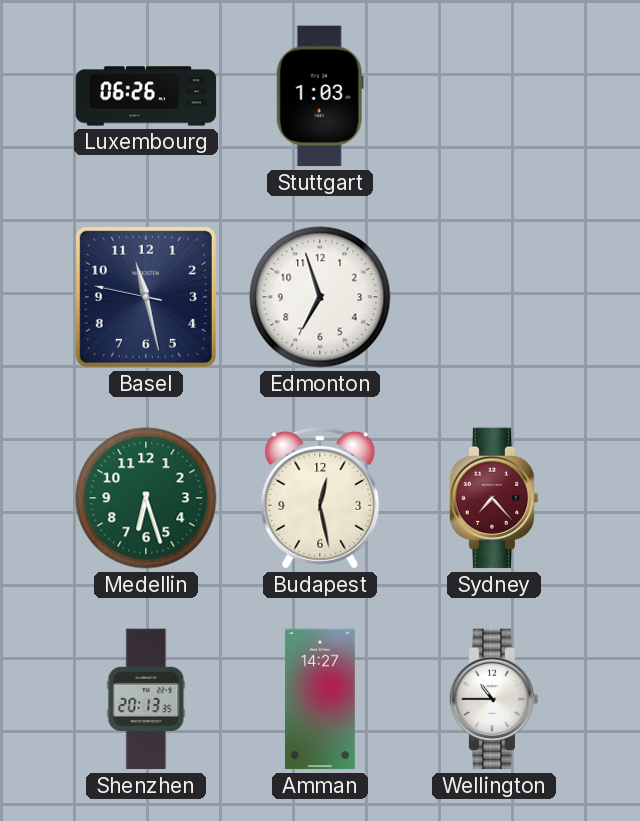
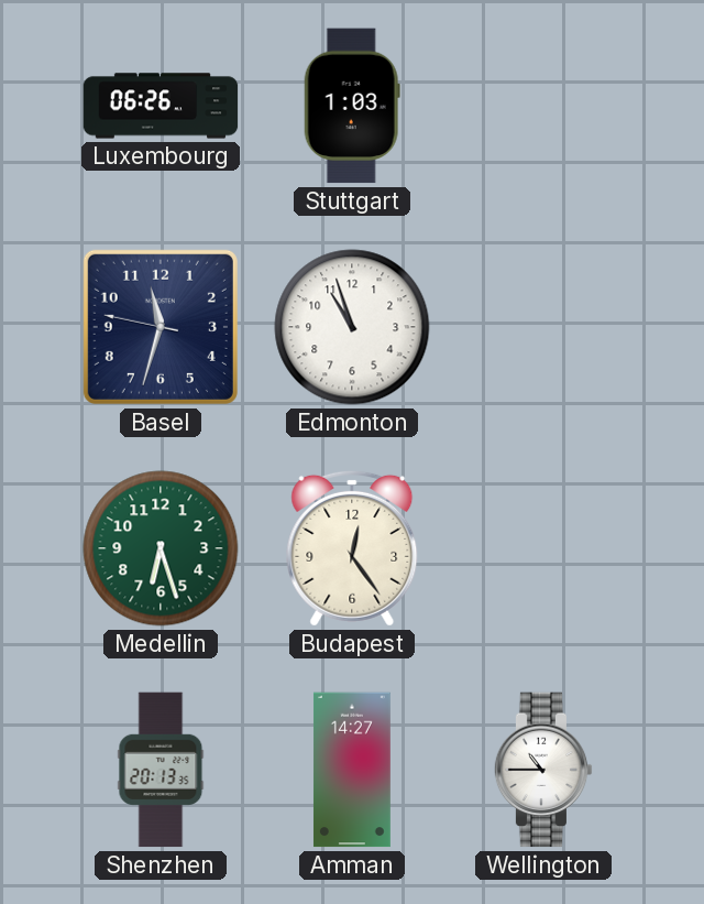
Basel: 11:27 -> 11:32
Edmonton: 6:57 -> 10:57
Budapest: 12:28 -> 12:24
Sydney: 7:23 -> none
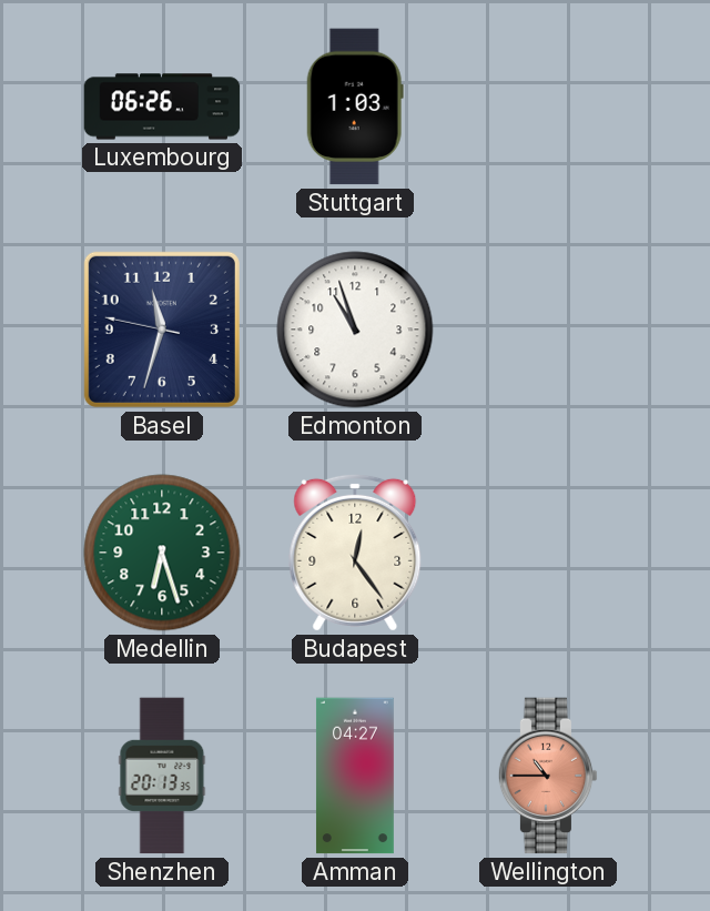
Amman: 14:27 -> 04:27
Wellington dial: white -> salmon
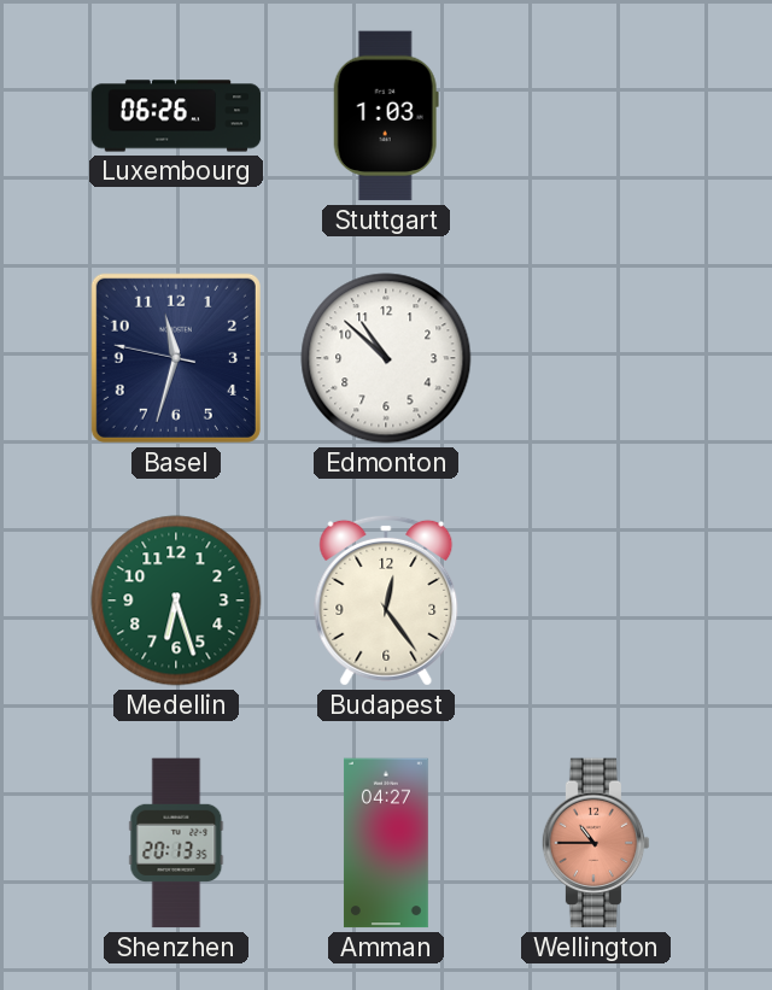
Edmonton: 10:57 -> 10:52
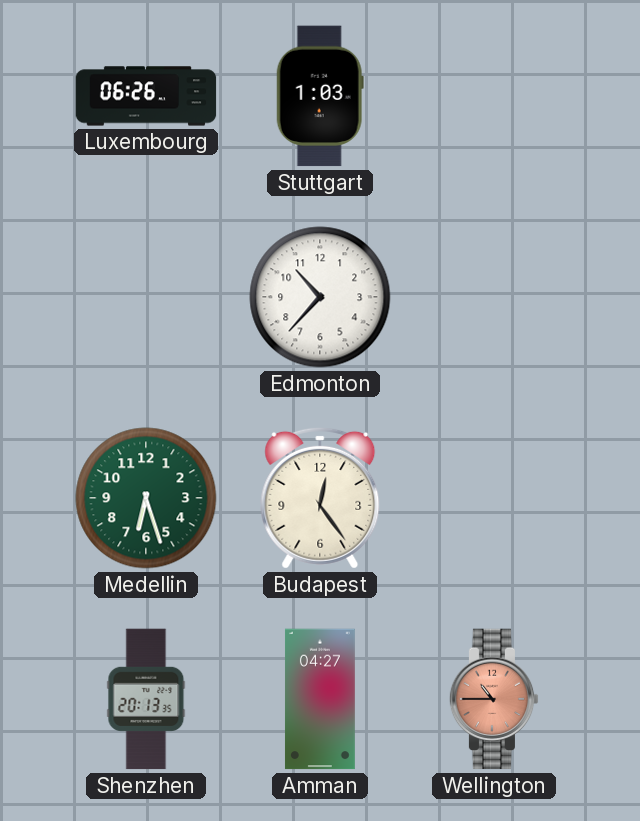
Basel: 11:32 -> none
Edmonton: 10:52 -> 10:37
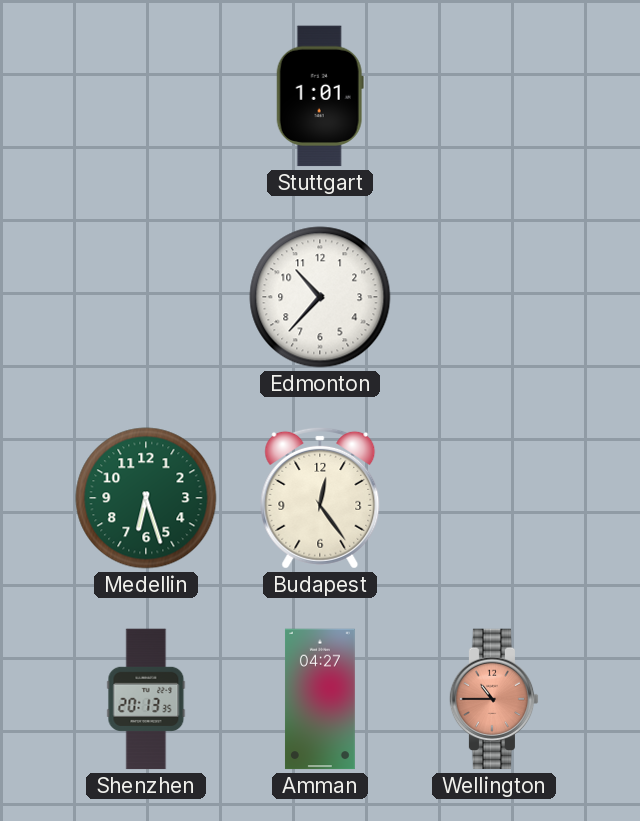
Luxembourg: 06:26 -> none
Stuttgart: 1:03 -> 1:01
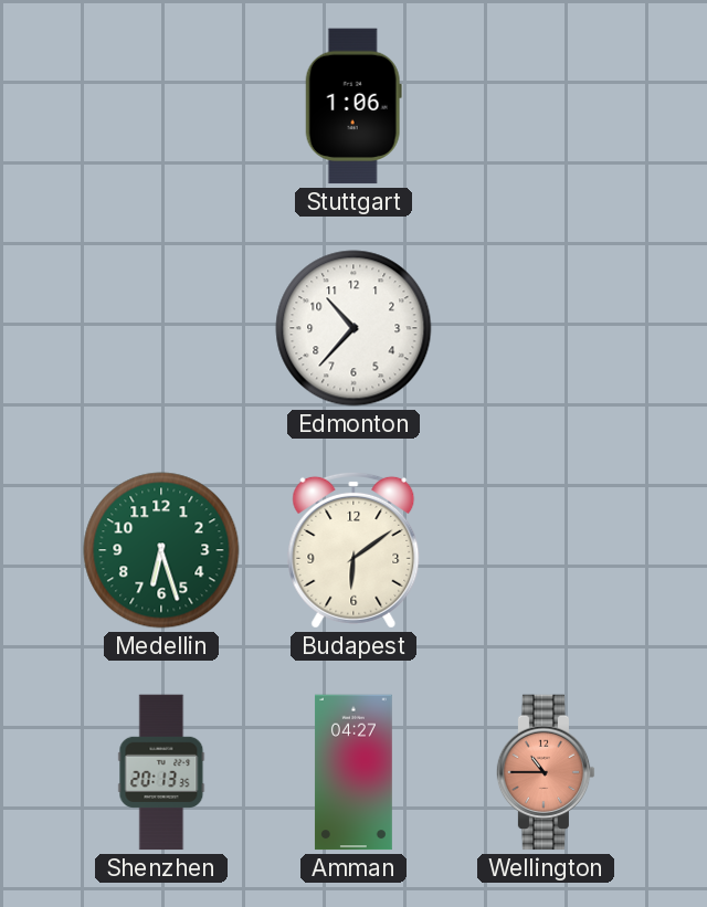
Stuttgart: 1:01 -> 1:06
Budapest: 12:24 -> 6:09
